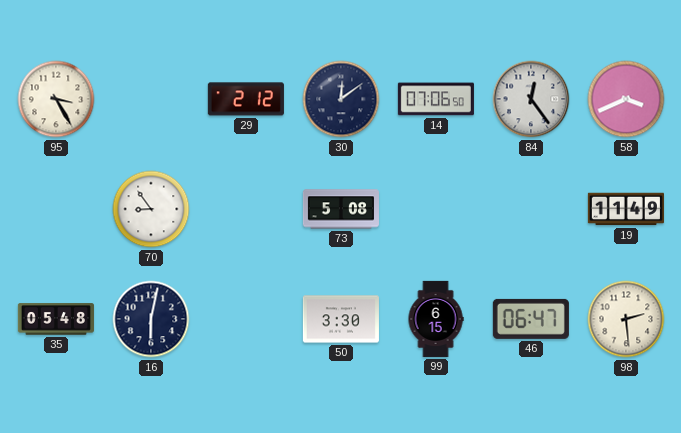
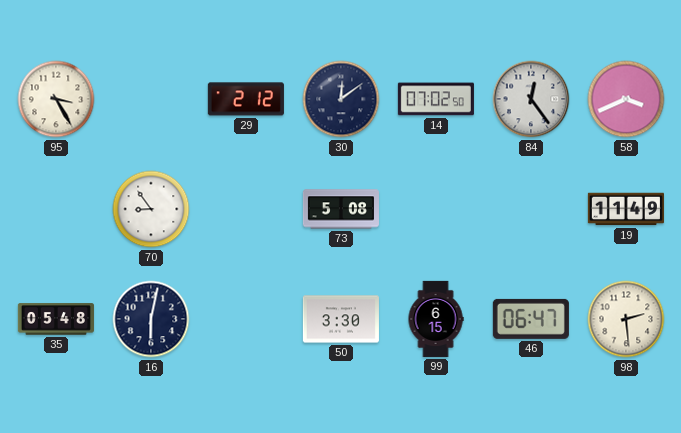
14: 07:06 -> 07:02
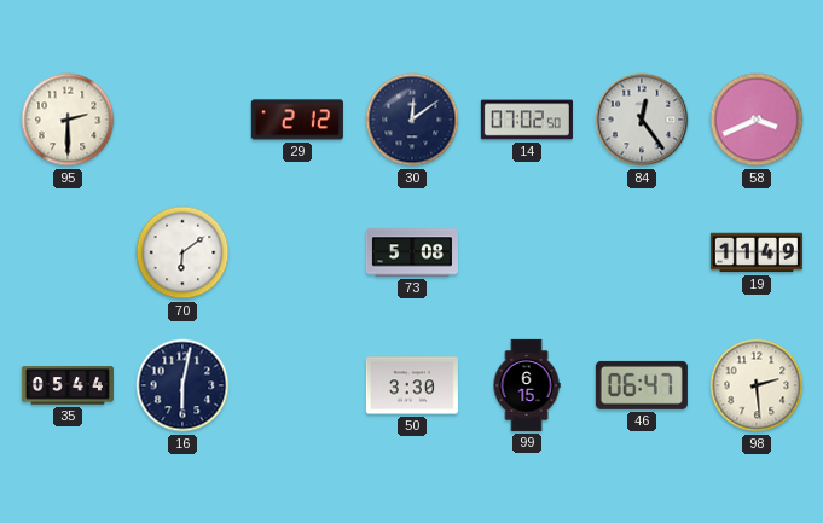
95: 3:25 -> 2:30
70: 8:54 -> 6:09
35: 05:48 -> 05:44
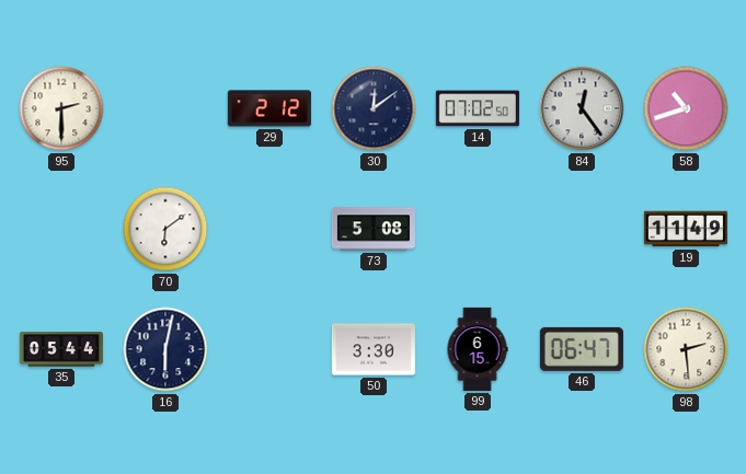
58: 3:41 -> 10:42
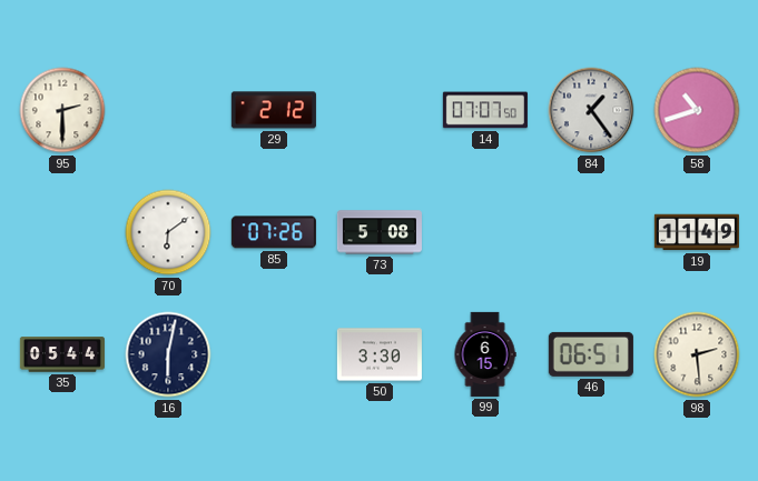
30: 12:09 -> none
14: 07:02 -> 07:07
84: 12:24 -> 1:24
85: none -> 07:26
46: 06:47 -> 06:51
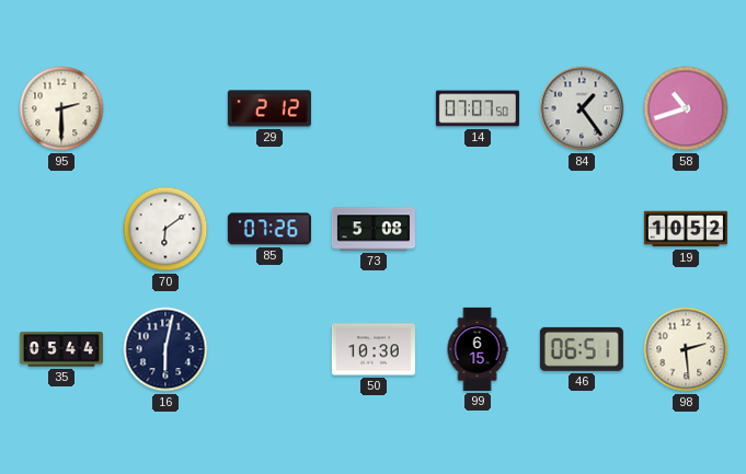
19: 11:49 -> 10:52
50: 3:30 -> 10:30
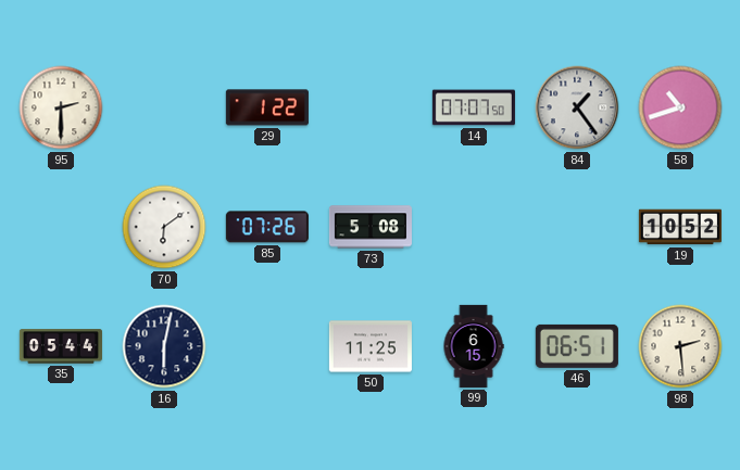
29: 2:12 -> 1:22
50: 10:30 -> 11:25
